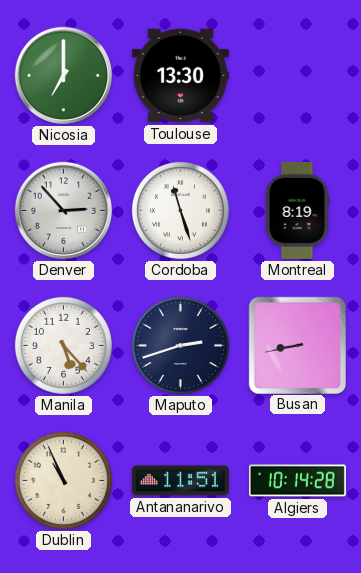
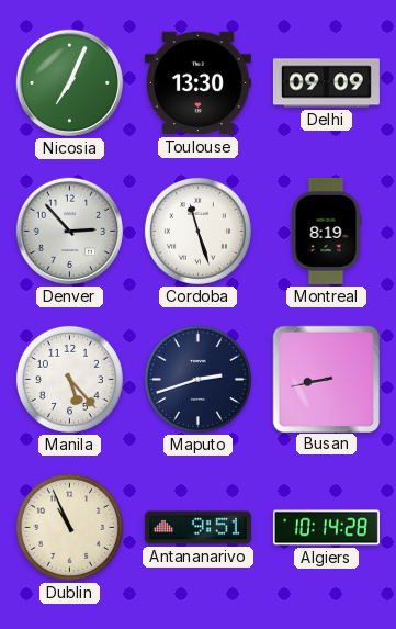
Nicosia: 7:00 -> 7:04
Delhi: none -> 09:09
Antananarivo: 11:51 -> 9:51
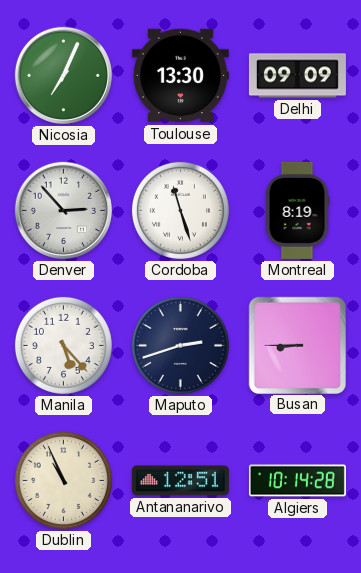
Busan: 8:43 -> 8:45
Antananarivo: 9:51 -> 12:51
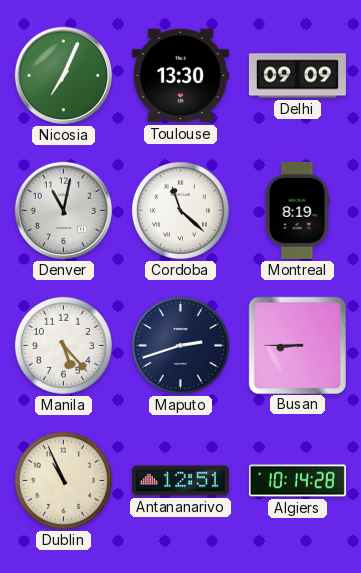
Denver: 2:53 -> 11:02
Cordoba: 11:27 -> 11:22
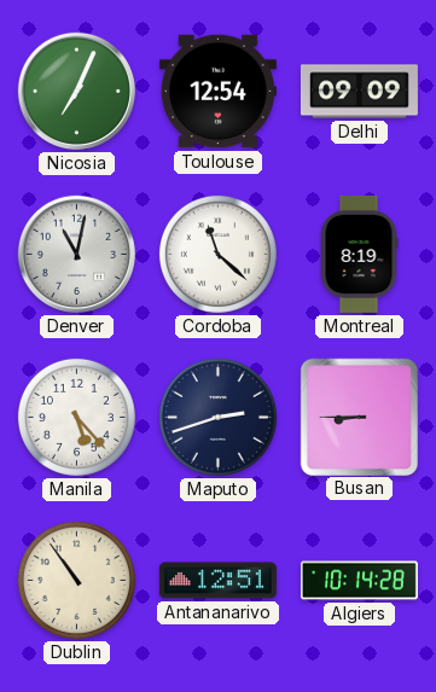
Toulouse: 13:30 -> 12:54
Dublin: 10:56 -> 10:54
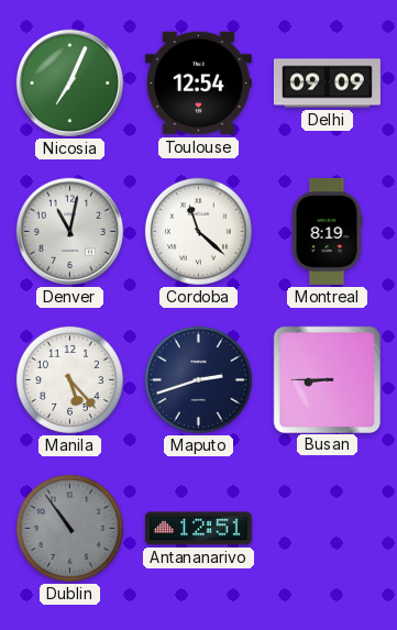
Dublin dial: cream -> grey
Algiers: 10:14 -> none
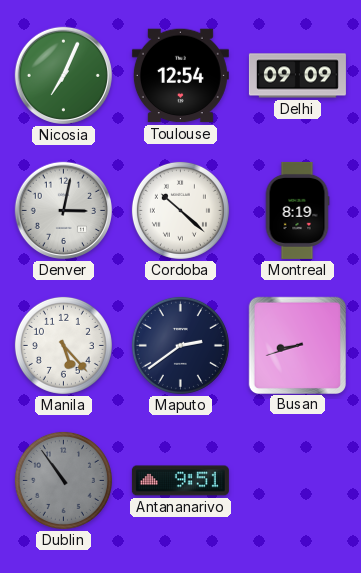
Denver: 11:02 -> 3:02
Cordoba: 11:22 -> 10:22
Maputo: 2:42 -> 2:39
Busan: 8:45 -> 8:42
Antananarivo: 12:51 -> 9:51
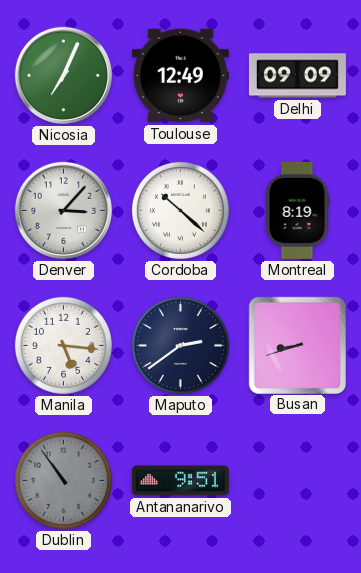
Toulouse: 12:54 -> 12:49
Denver: 3:02 -> 3:07
Manila: 5:23 -> 5:16
